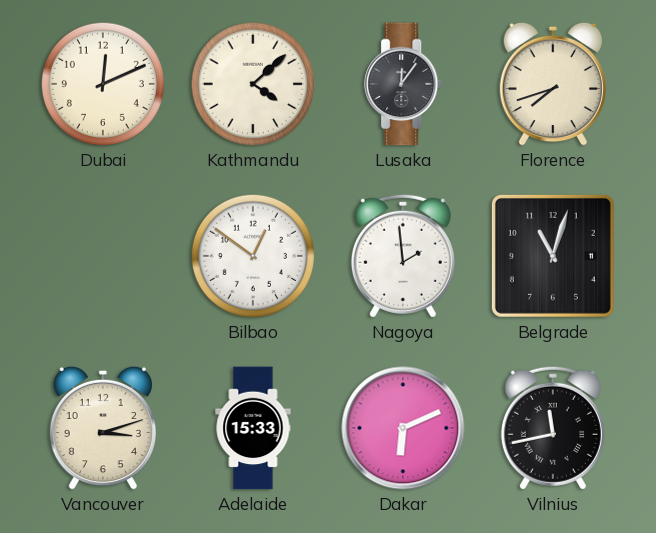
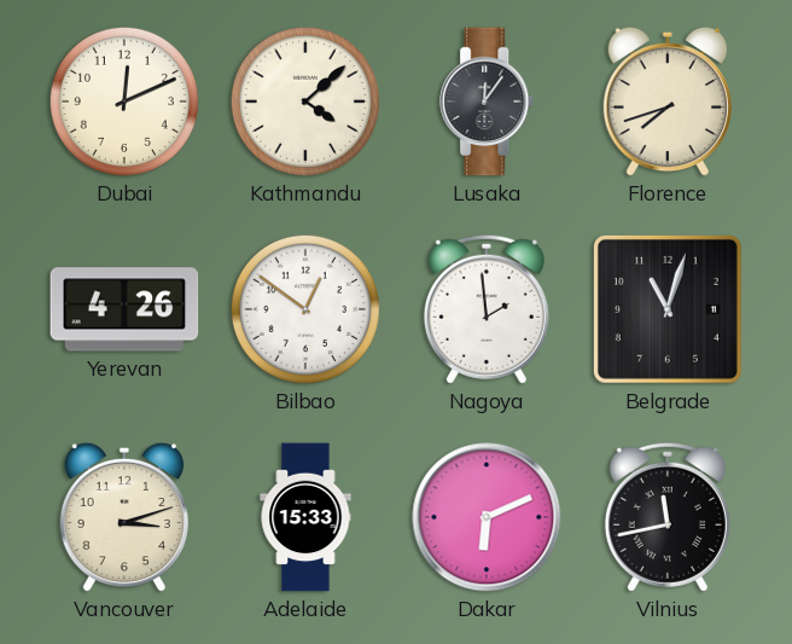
Yerevan: none -> 4:26
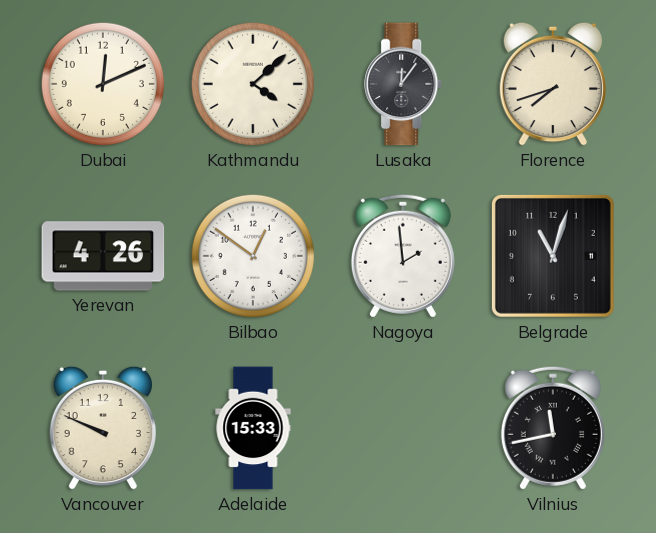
Vancouver: 3:12 -> 9:49
Dakar: 6:11 -> none
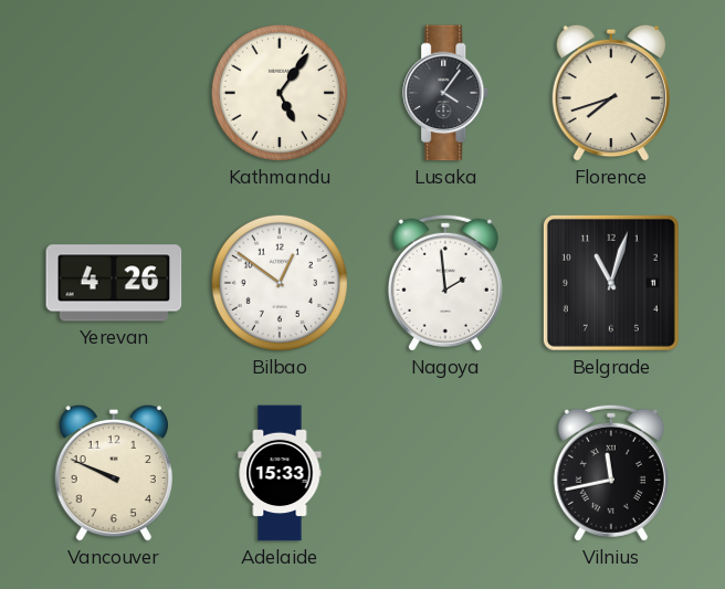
Dubai: 12:11 -> none
Kathmandu: 4:08 -> 5:06
Lusaka: 12:06 -> 4:06
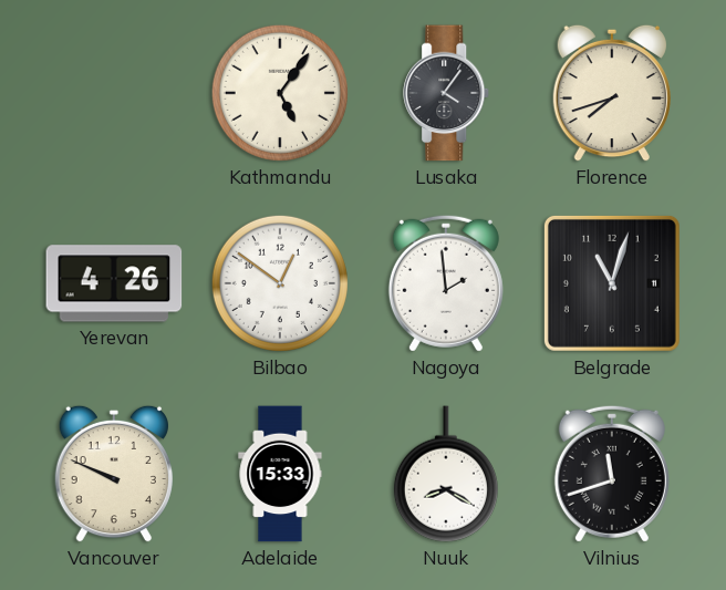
Nuuk: none -> 8:20
Vilnius: 11:43 -> 11:42
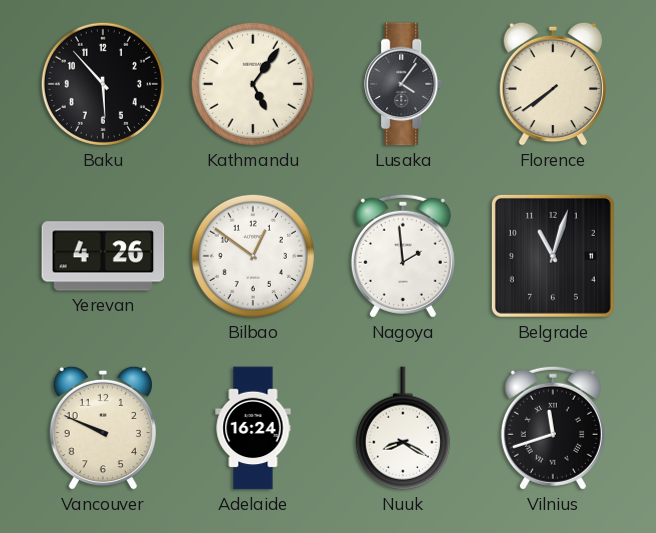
Baku: none -> 5:53
Florence: 7:42 -> 7:39
Adelaide: 15:33 -> 16:24
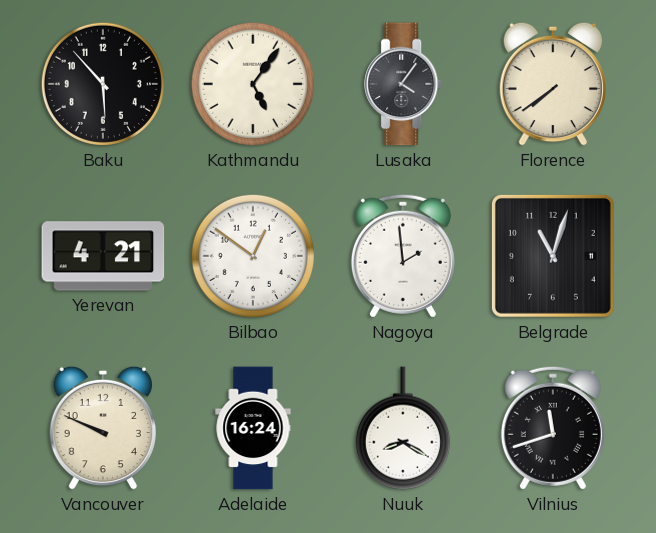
Yerevan: 4:26 -> 4:21
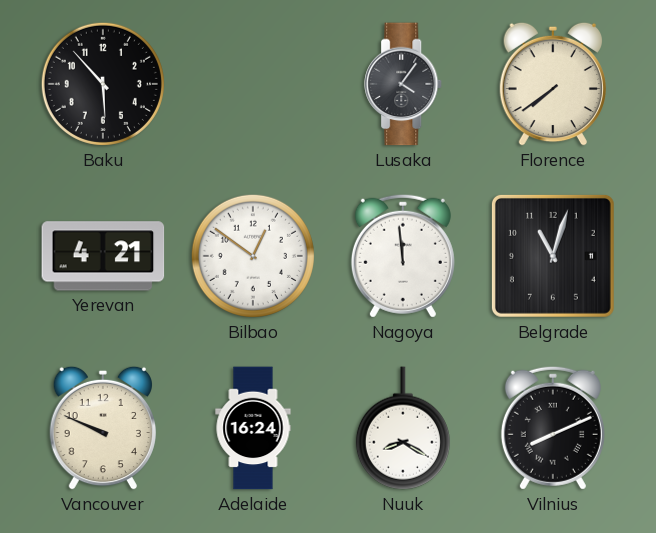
Kathmandu: 5:06 -> none
Nagoya: 1:59 -> 11:59
Vilnius: 11:42 -> 8:11
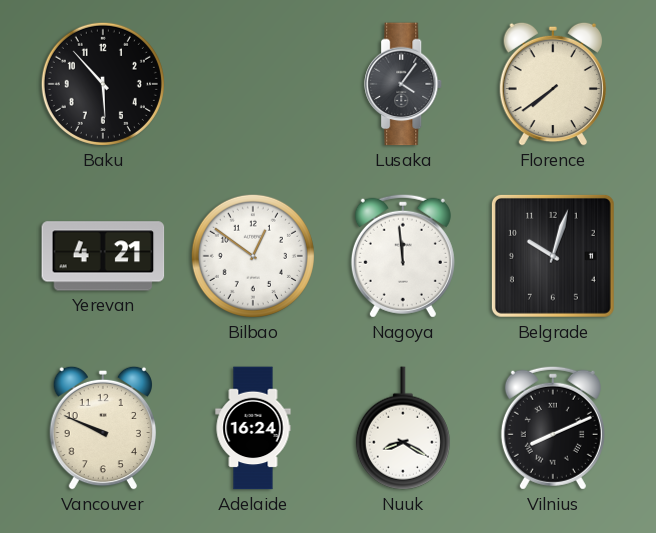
Belgrade: 11:03 -> 10:03
